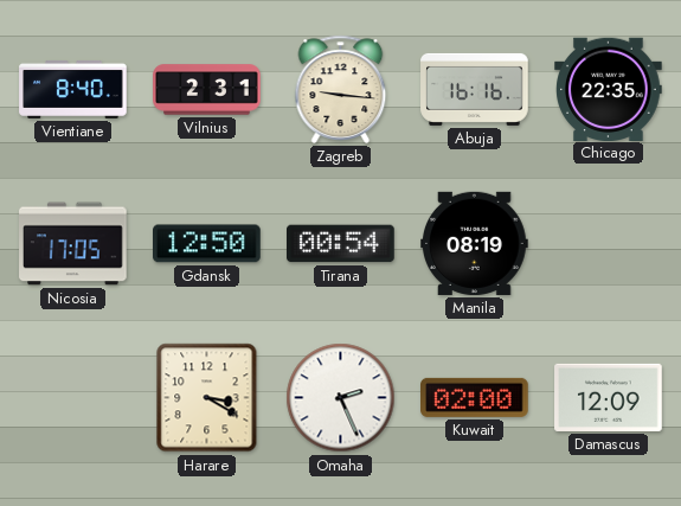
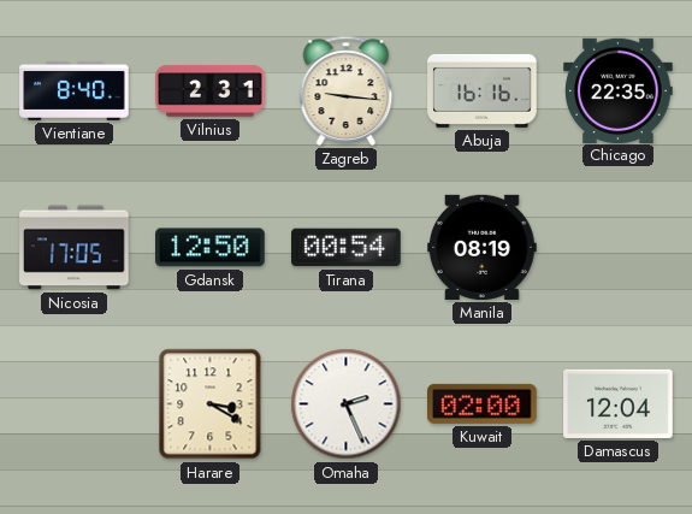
Damascus: 12:09 -> 12:04
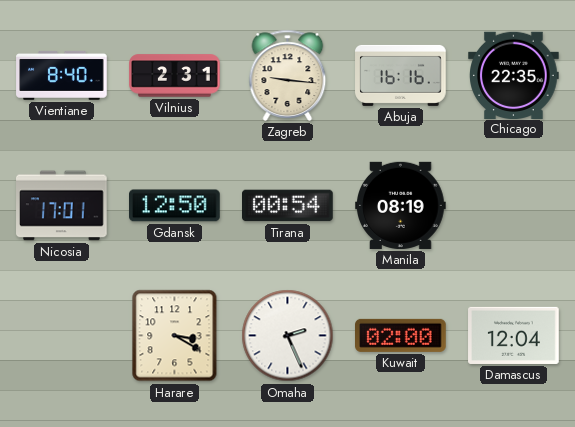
Nicosia: 17:05 -> 17:01
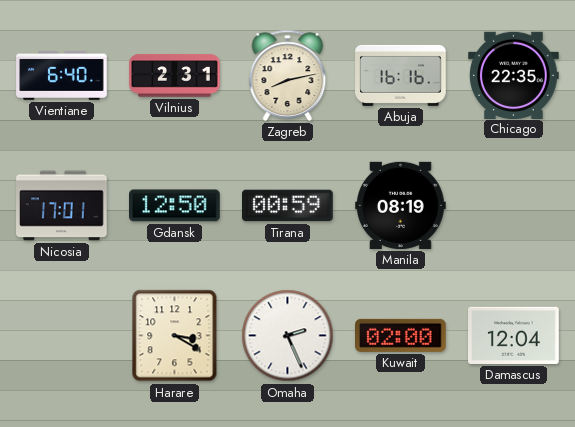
Vientiane: 8:40 -> 6:40
Zagreb: 9:16 -> 8:13
Tirana: 00:54 -> 00:59
